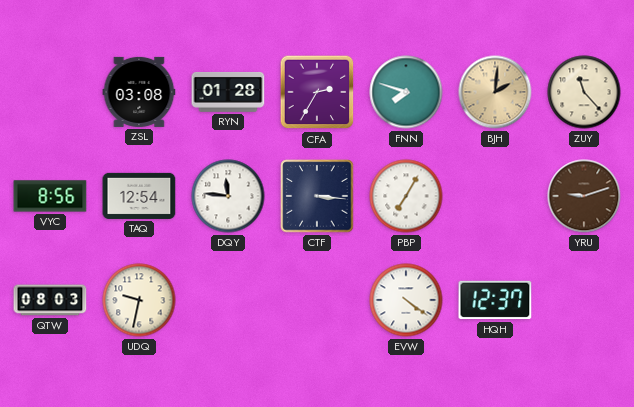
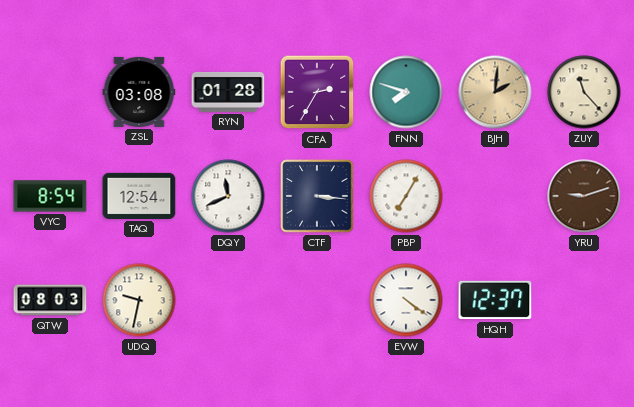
VYC: 8:56 -> 8:54
DQY: 11:46 -> 11:41
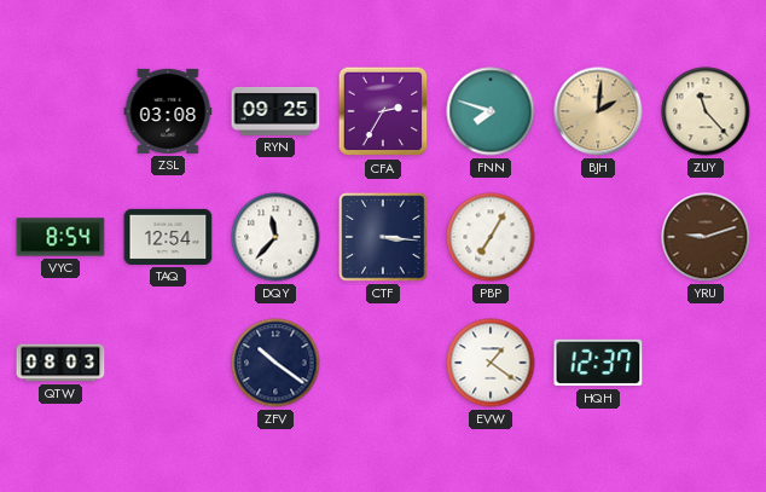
RYN: 01:28 -> 09:25
DQY: 11:41 -> 11:37
UDQ: 9:32 -> none
ZFV: none -> 10:21
EVW: 4:21 -> 1:21
